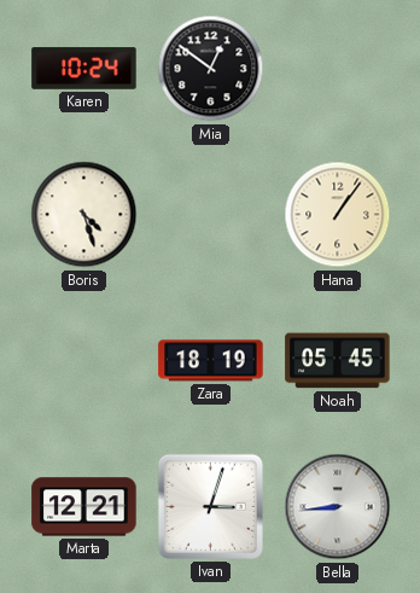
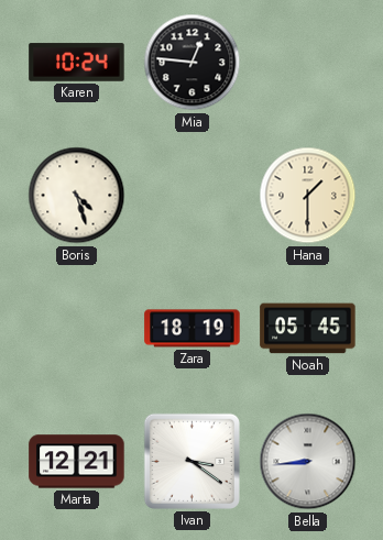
Mia: 12:51 -> 12:46
Hana: 1:06 -> 1:30
Ivan: 3:03 -> 3:21
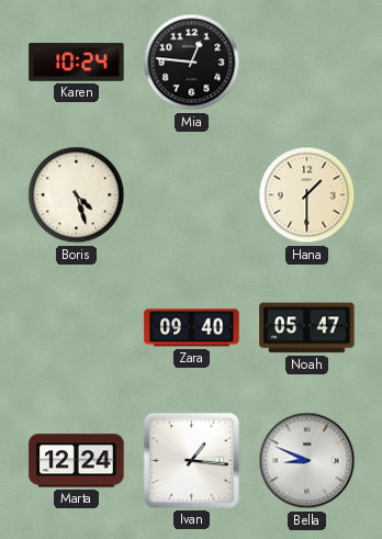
Zara: 18:19 -> 09:40
Noah: 05:45 -> 05:47
Marta: 12:21 -> 12:24
Ivan: 3:21 -> 1:16
Bella: 8:44 -> 8:49
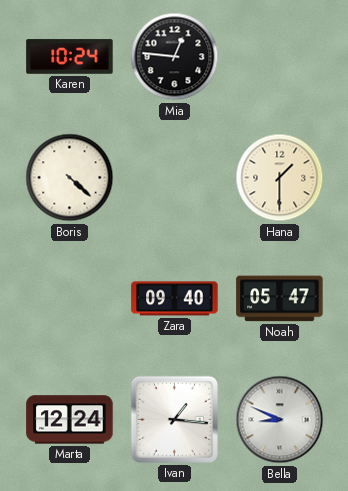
Boris: 4:27 -> 4:22
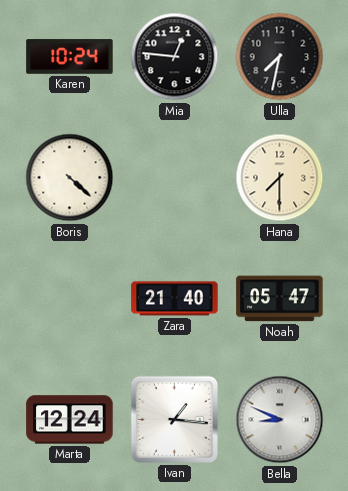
Ulla: none -> 7:32
Hana: 1:30 -> 7:30
Zara: 09:40 -> 21:40
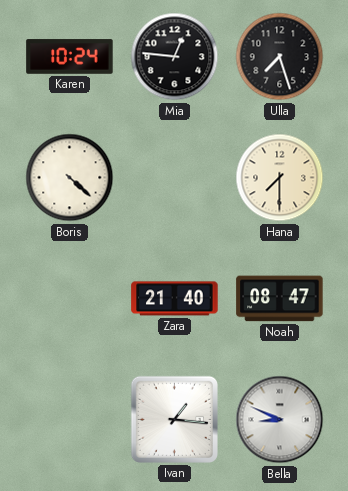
Ulla: 7:32 -> 7:27
Noah: 05:47 -> 08:47
Marta: 12:24 -> none
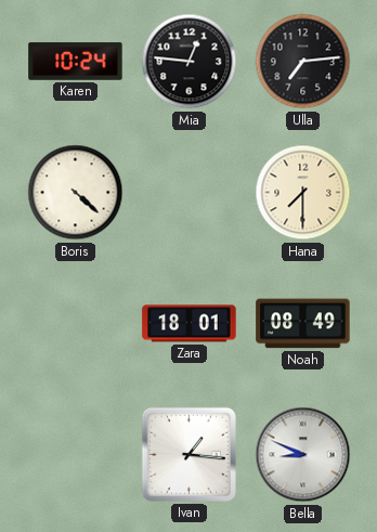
Ulla: 7:27 -> 7:14
Zara: 21:40 -> 18:01
Noah: 08:47 -> 08:49
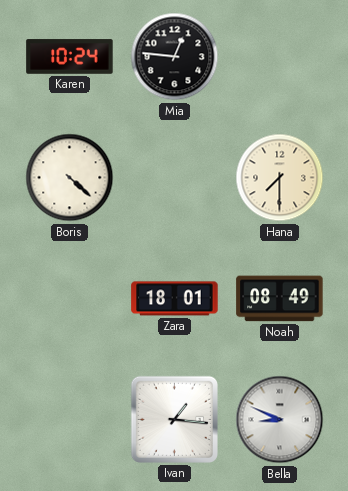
Ulla: 7:14 -> none
